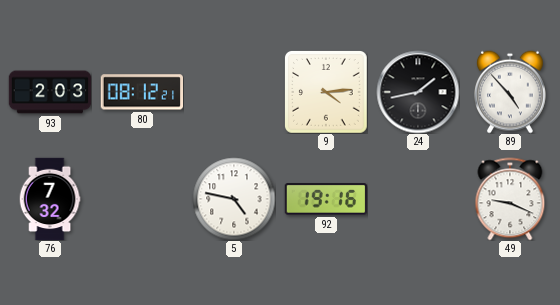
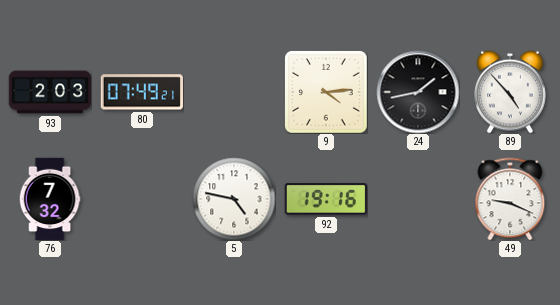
80: 08:12 -> 07:49
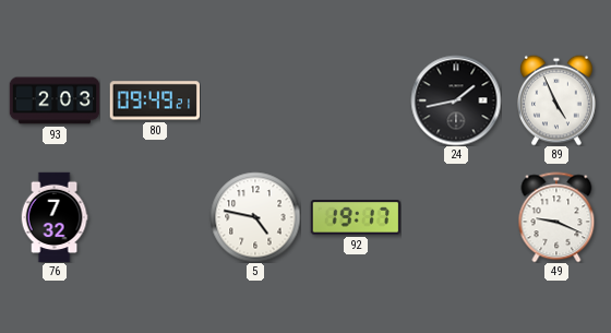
80: 07:49 -> 09:49
9: 4:14 -> none
89: 4:53 -> 4:56
92: 19:16 -> 19:17
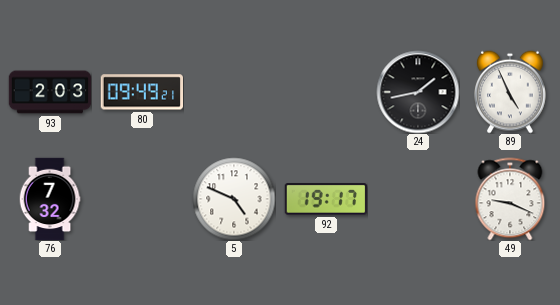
5: 4:47 -> 4:49
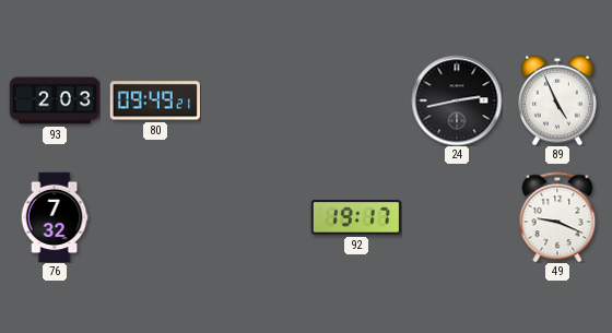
24: 1:43 -> 2:43
5: 4:49 -> none
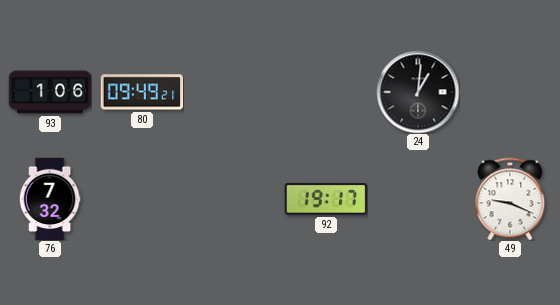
93: 2:03 -> 1:06
24: 2:43 -> 1:01
89: 4:56 -> none
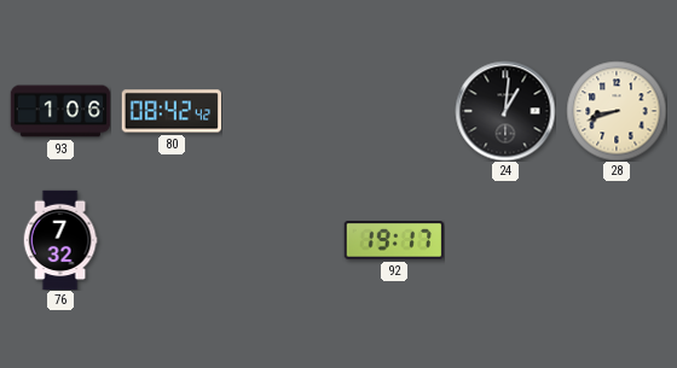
80: 09:49 -> 08:42
28: none -> 8:42
49: 9:19 -> none
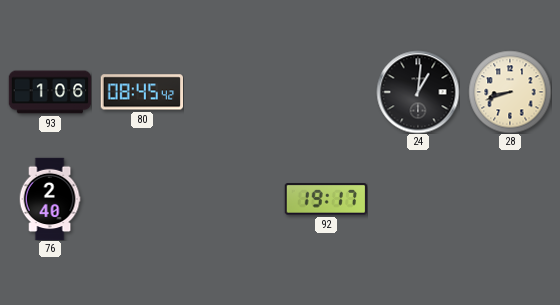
80: 08:42 -> 08:45
76: 7:32 -> 2:40
